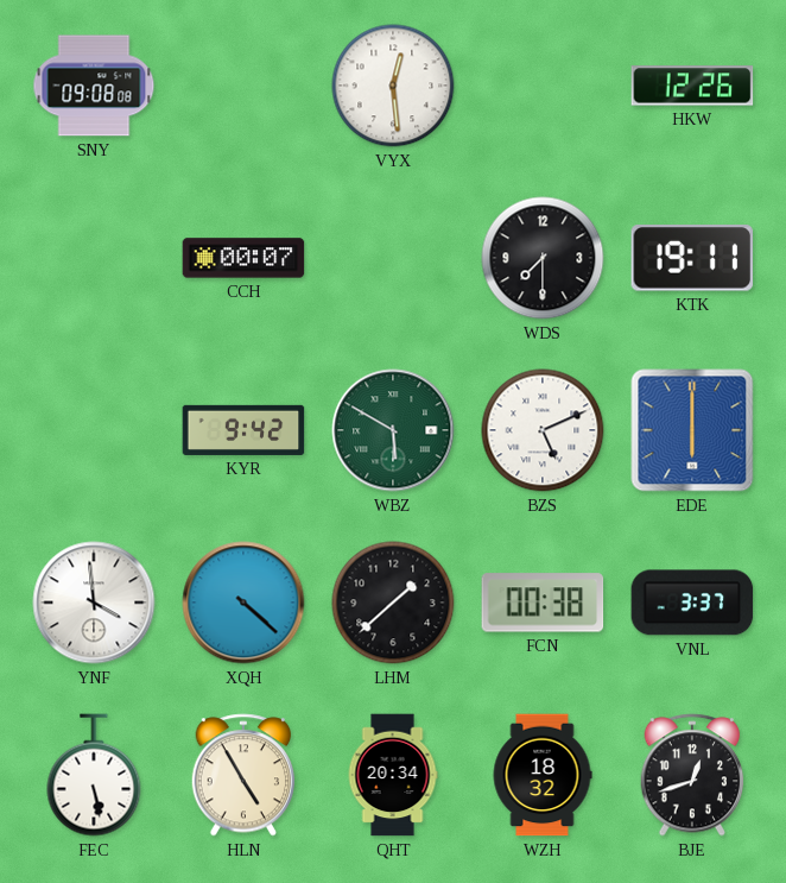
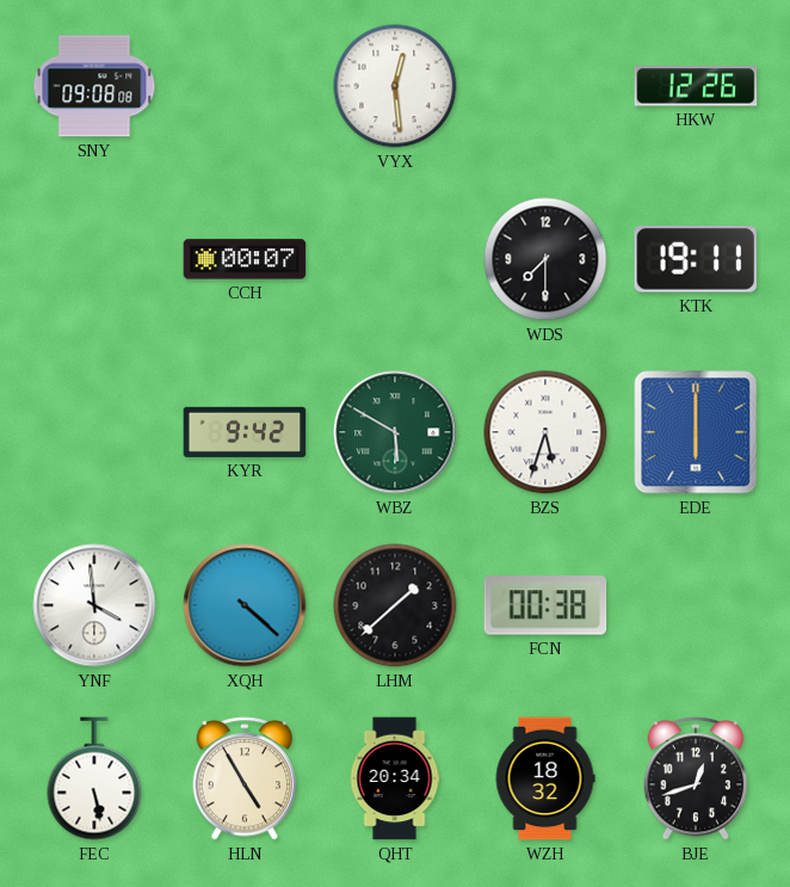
BZS: 5:11 -> 5:33
VNL: 3:37 -> none
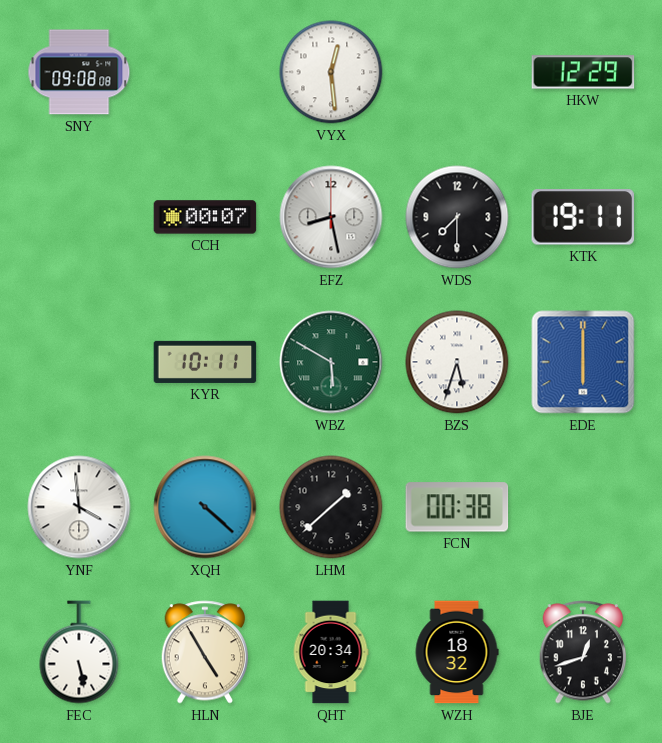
HKW: 12:26 -> 12:29
EFZ: none -> 8:28
KYR: 9:42 -> 10:11
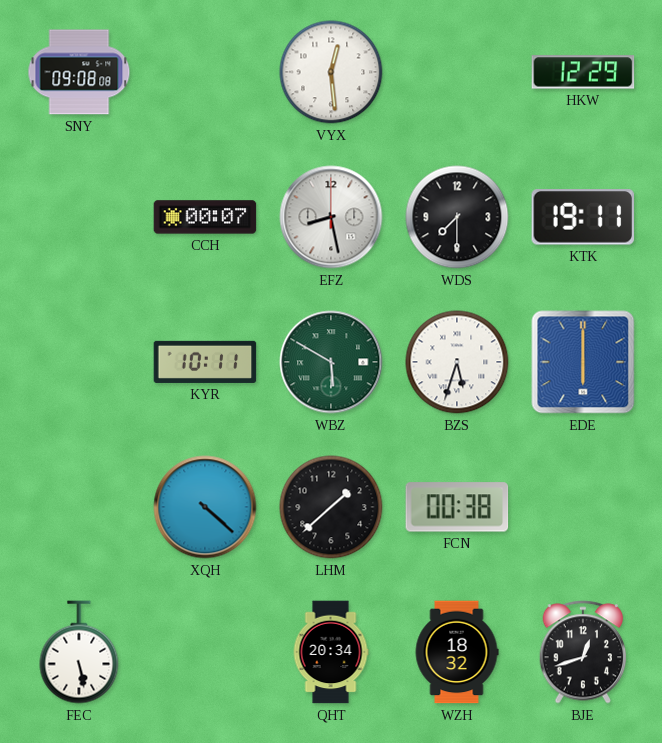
YNF: 3:59 -> none
HLN: 4:55 -> none
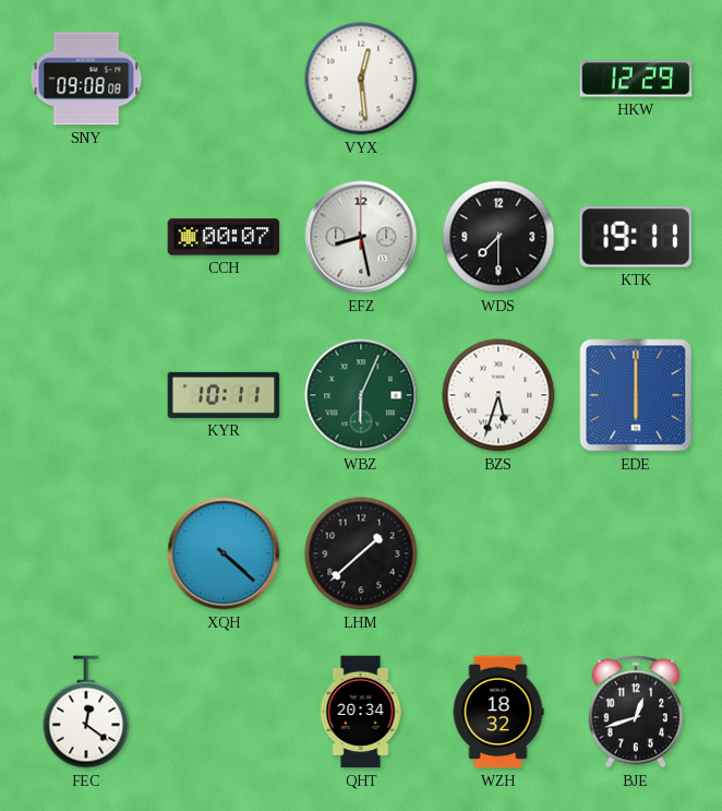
WBZ: 5:50 -> 6:04
FCN: 00:38 -> none
FEC: 5:28 -> 12:21
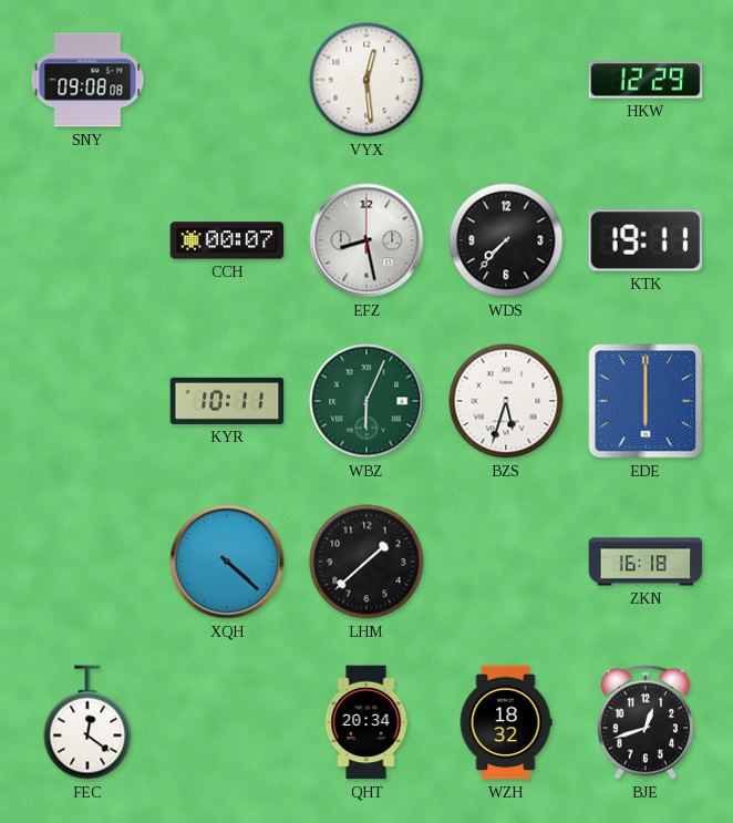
WDS: 7:30 -> 7:37
ZKN: none -> 16:18
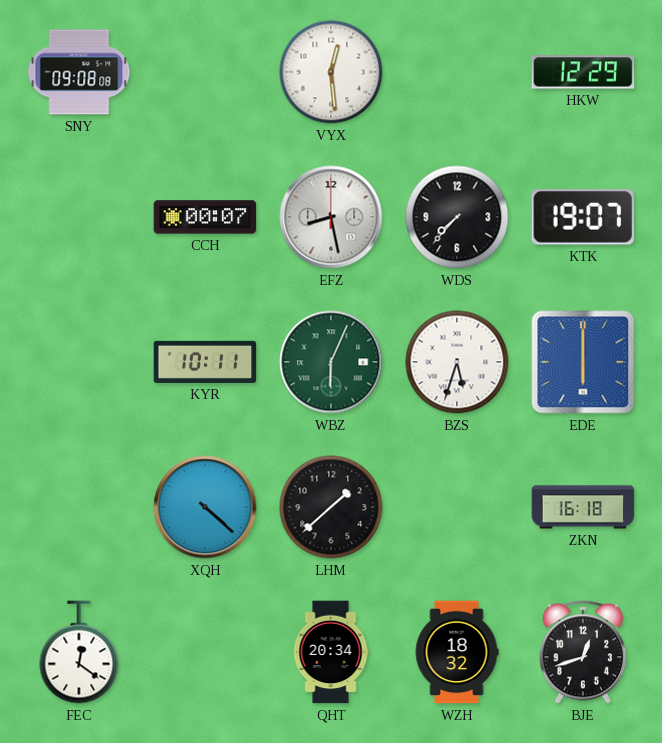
KTK: 19:11 -> 19:07
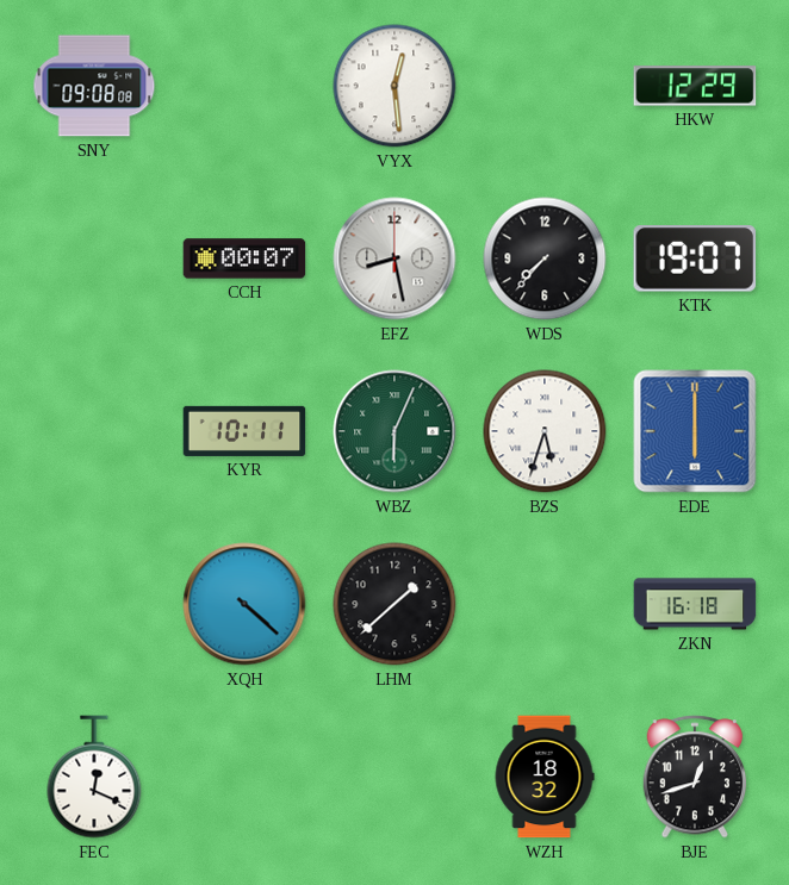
FEC: 12:21 -> 12:19
QHT: 20:34 -> none
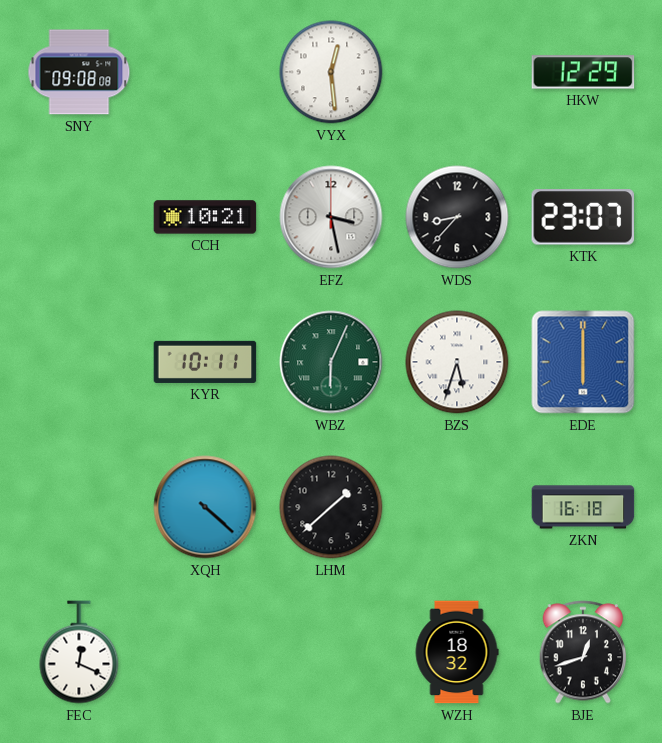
CCH: 00:07 -> 10:21
EFZ: 8:28 -> 3:28
WDS: 7:37 -> 8:37
KTK: 19:07 -> 23:07
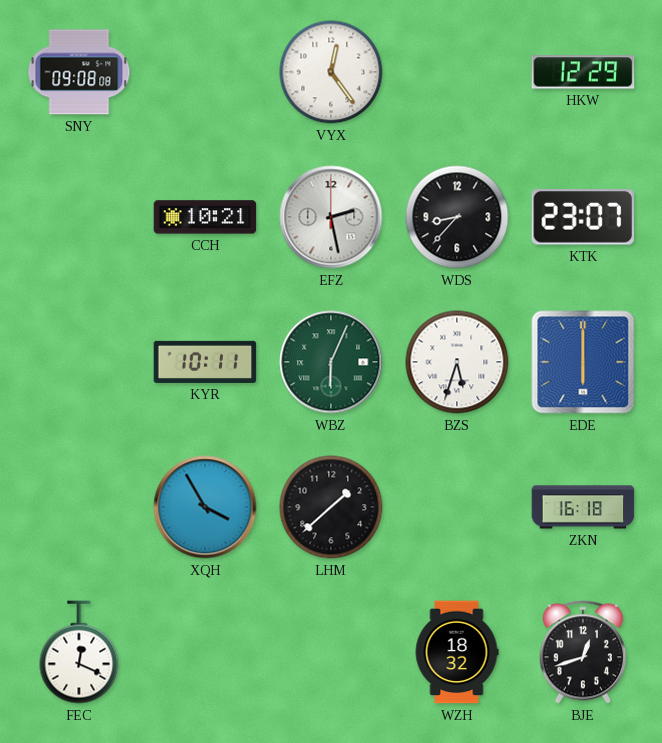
VYX: 12:29 -> 12:24
EFZ: 3:28 -> 2:28
XQH: 4:22 -> 3:55
